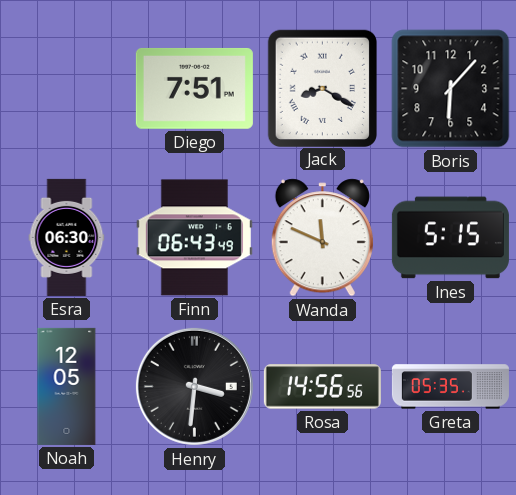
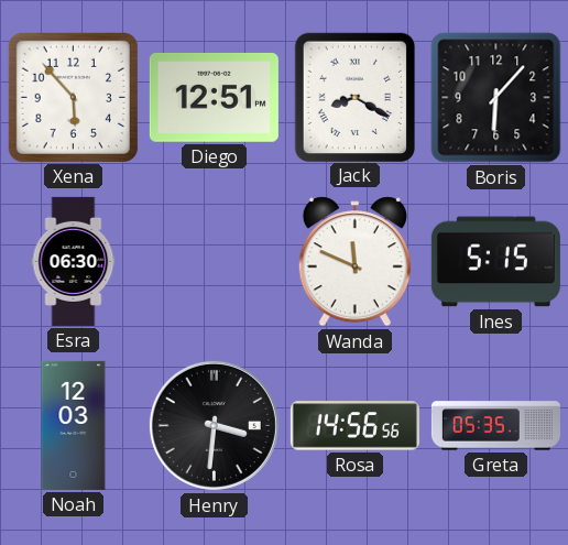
Xena: none -> 5:53
Diego: 7:51 -> 12:51
Finn: 06:43 -> none
Noah: 12:05 -> 12:03
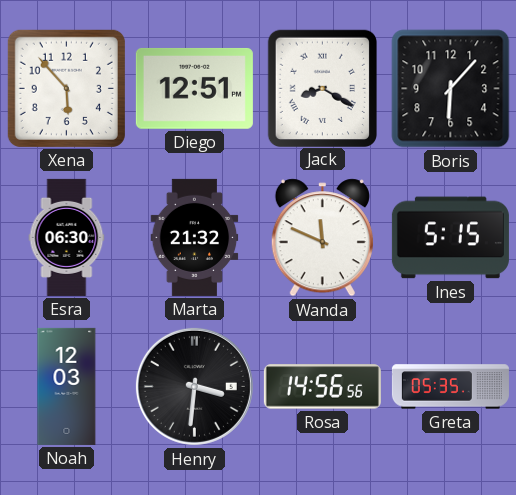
Marta: none -> 21:32
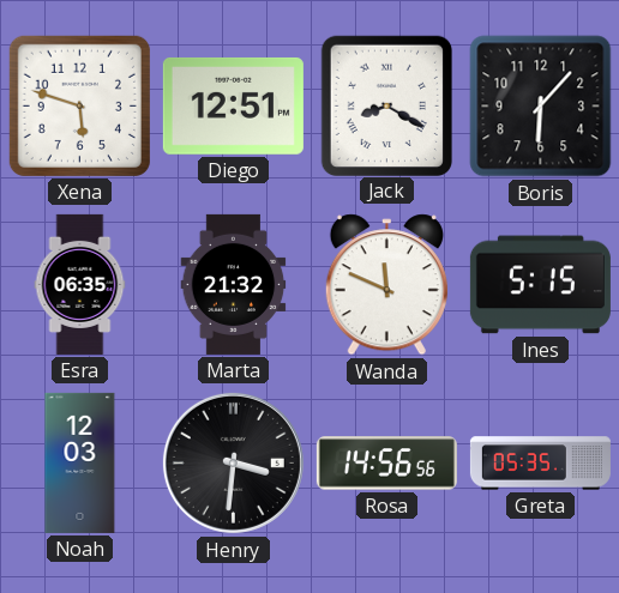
Xena: 5:53 -> 5:48
Esra: 06:30 -> 06:35
